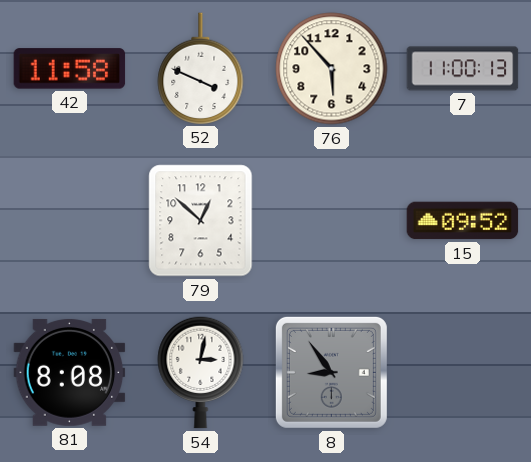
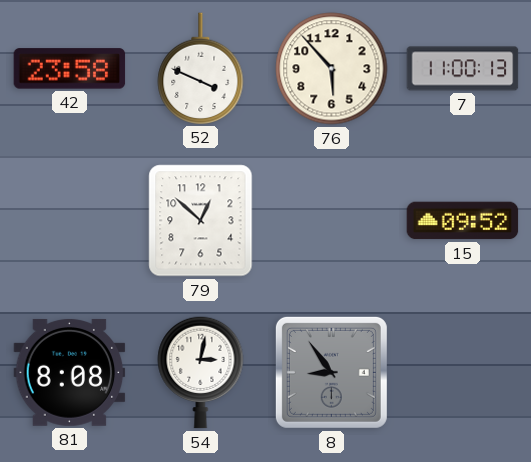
42: 11:58 -> 23:58
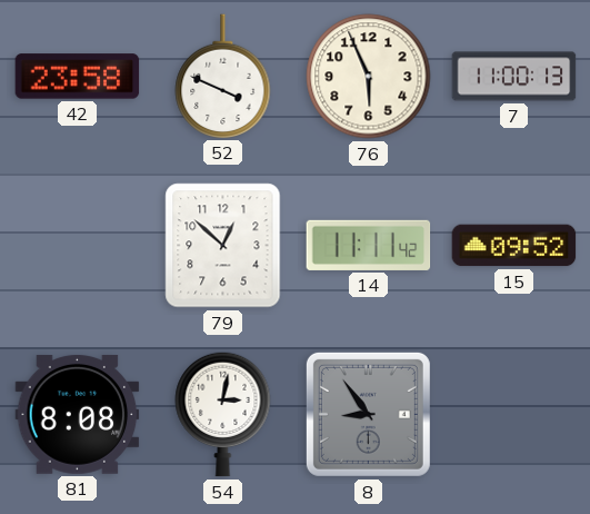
76: 5:53 -> 5:56
14: none -> 11:11
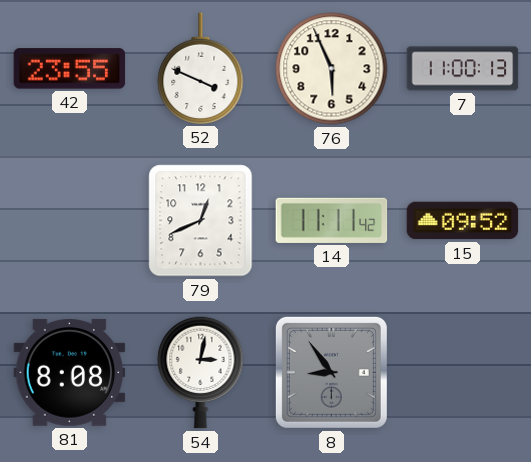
42: 23:58 -> 23:55
79: 12:52 -> 12:41
